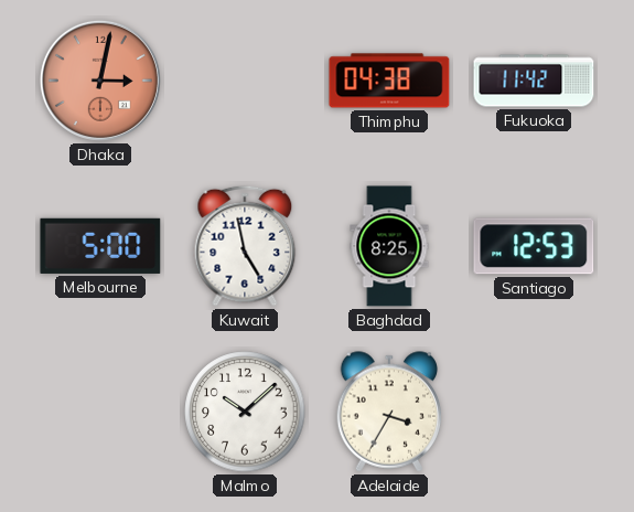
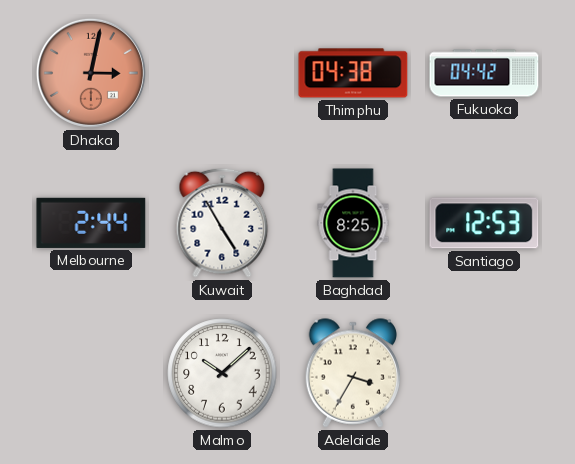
Fukuoka: 11:42 -> 04:42
Melbourne: 5:00 -> 2:44
Kuwait: 4:58 -> 4:55
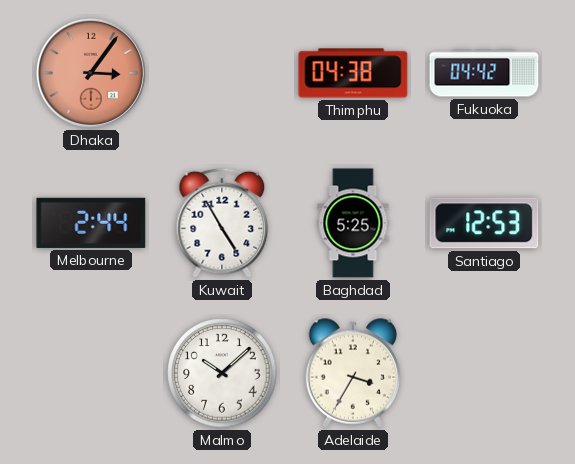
Dhaka: 3:02 -> 3:06
Baghdad: 8:25 -> 5:25
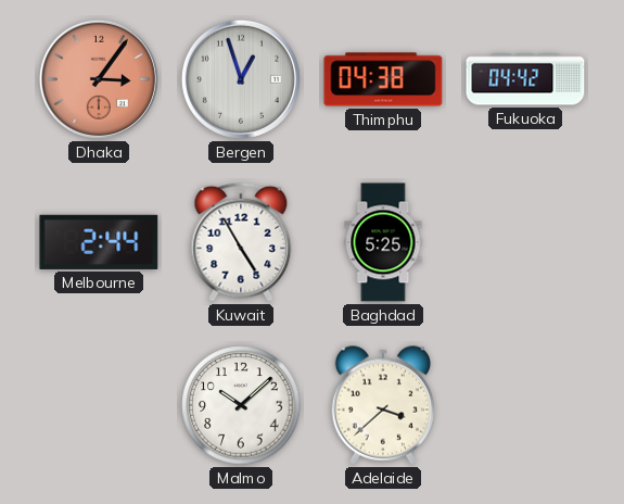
Bergen: none -> 12:57
Santiago: 12:53 -> none
Adelaide: 3:35 -> 3:38
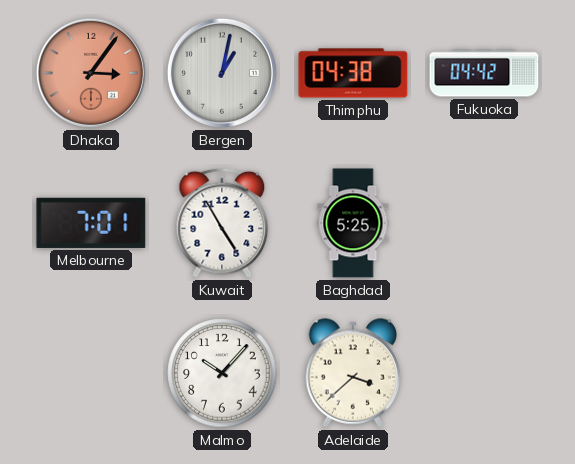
Bergen: 12:57 -> 1:02
Melbourne: 2:44 -> 7:01
Malmo: 10:08 -> 10:07
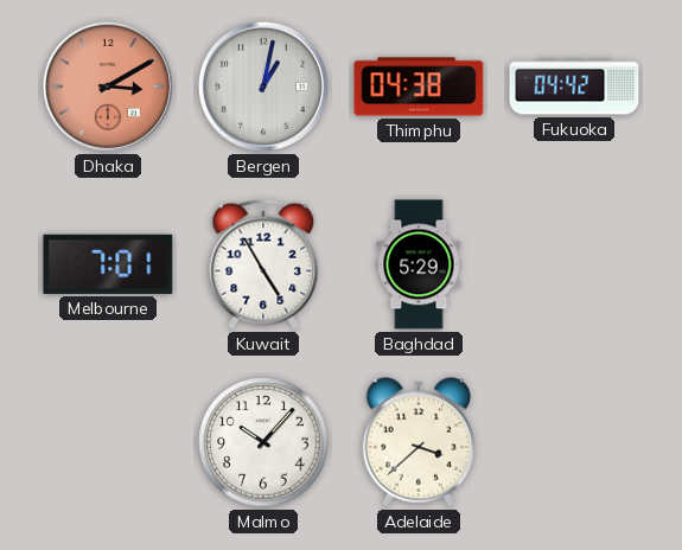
Dhaka: 3:06 -> 3:10
Baghdad: 5:25 -> 5:29
